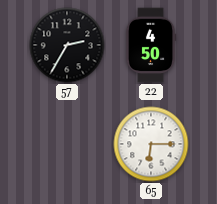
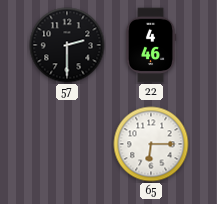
57: 2:35 -> 2:30
22: 4:50 -> 4:46
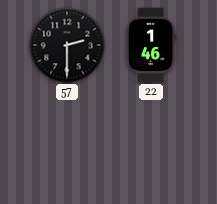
22: 4:46 -> 1:46
65: 6:15 -> none
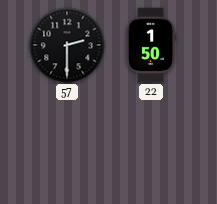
22: 1:46 -> 1:50
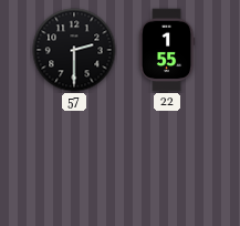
22: 1:50 -> 1:55
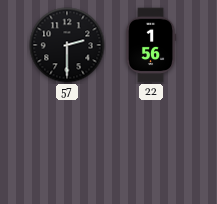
22: 1:55 -> 1:56
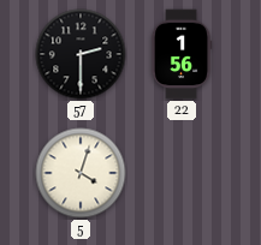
5: none -> 4:03
